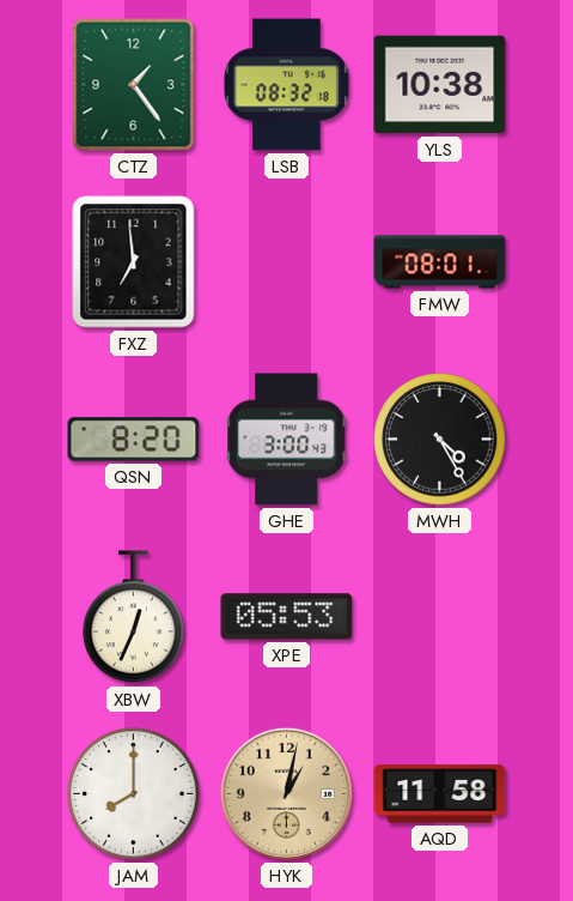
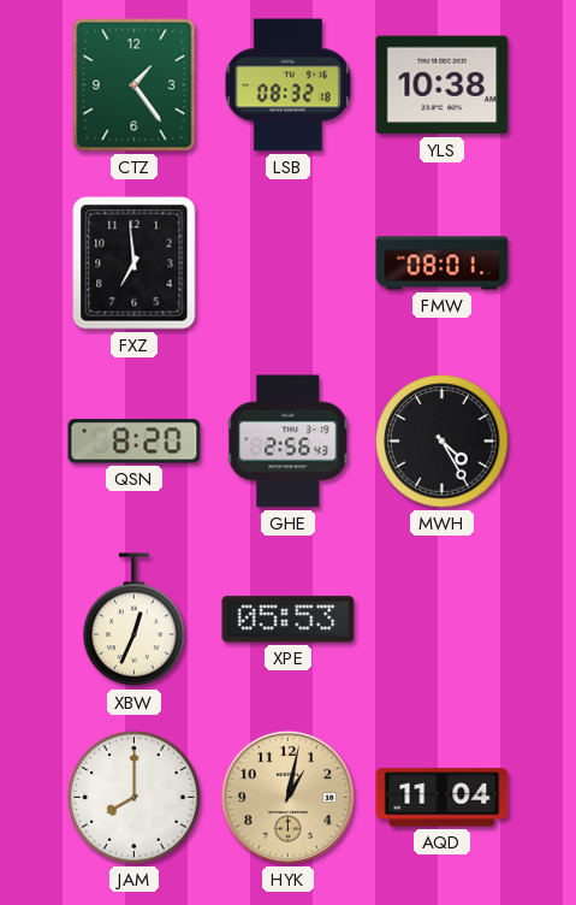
GHE: 3:00 -> 2:56
AQD: 11:58 -> 11:04
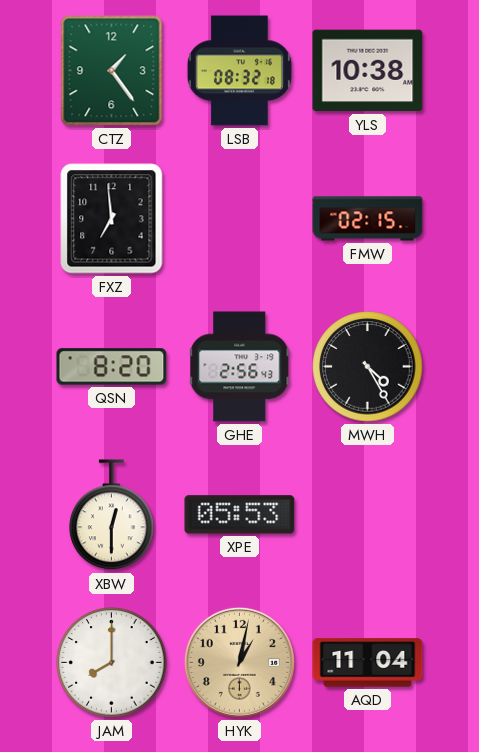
FMW: 08:01 -> 02:15
XBW: 12:34 -> 12:30
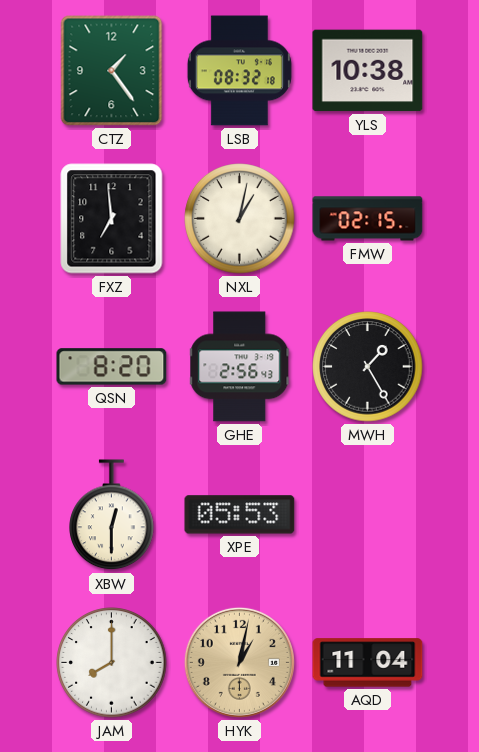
NXL: none -> 1:02
MWH: 4:25 -> 1:25
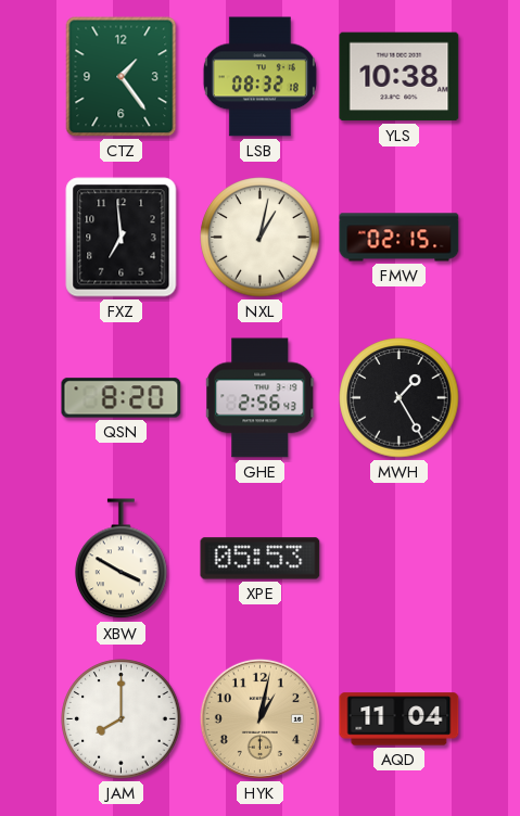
XBW: 12:30 -> 3:50
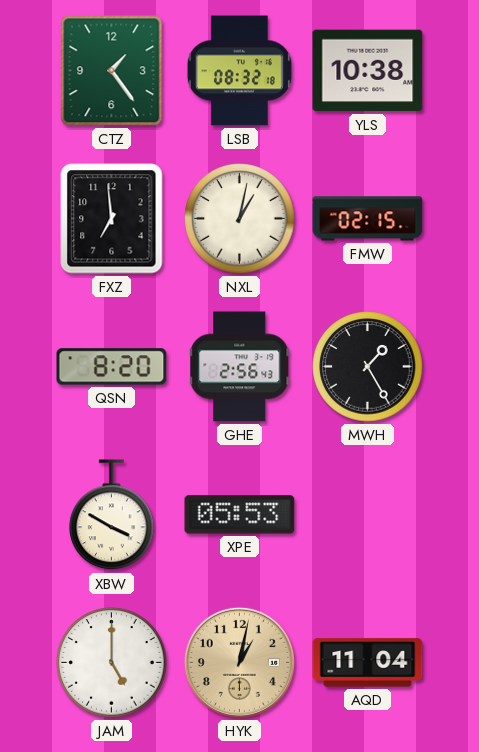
JAM: 8:00 -> 5:00
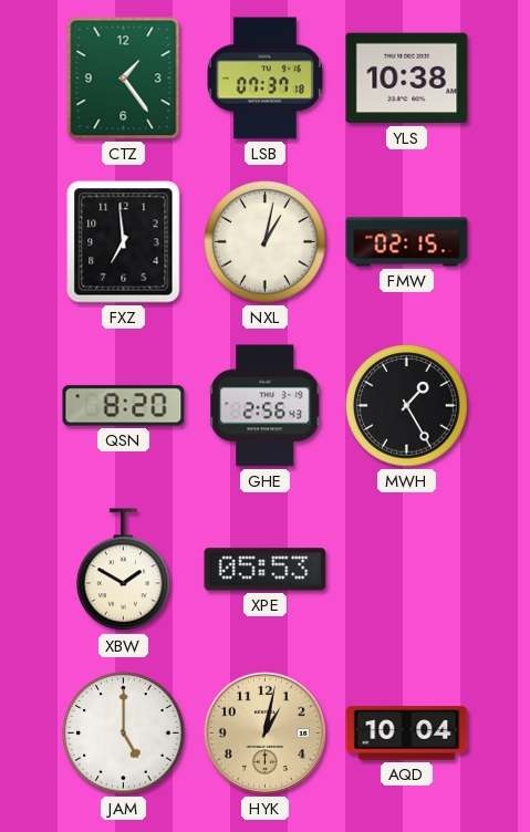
LSB: 08:32 -> 07:37
XBW: 3:50 -> 1:50
AQD: 11:04 -> 10:04
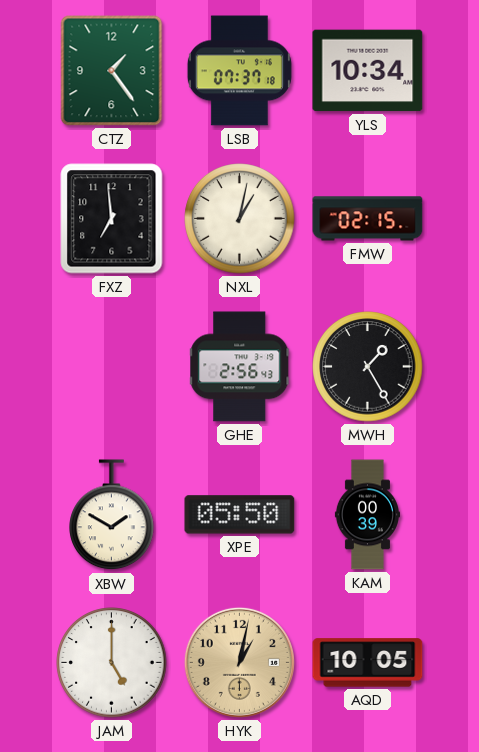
YLS: 10:38 -> 10:34
QSN: 8:20 -> none
XPE: 05:53 -> 05:50
KAM: none -> 00:39
AQD: 10:04 -> 10:05
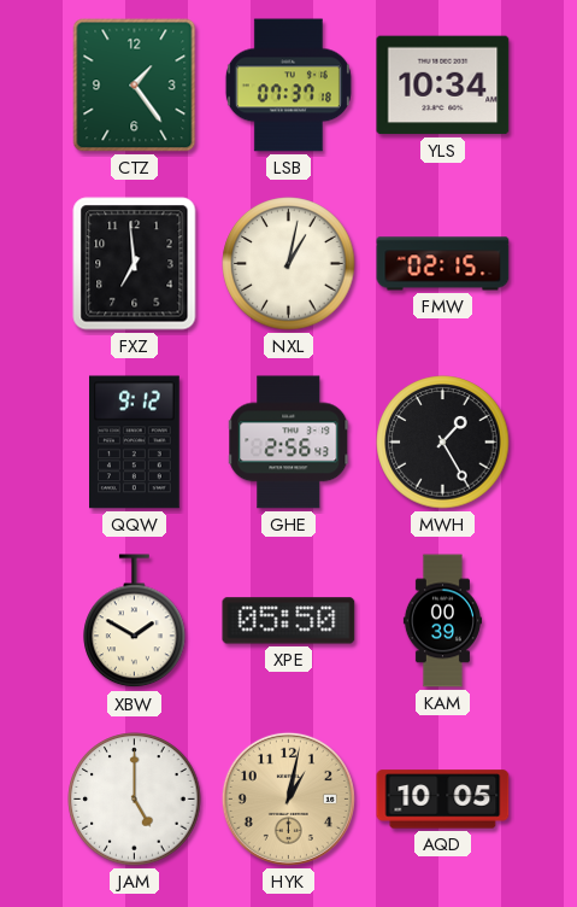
QQW: none -> 9:12
